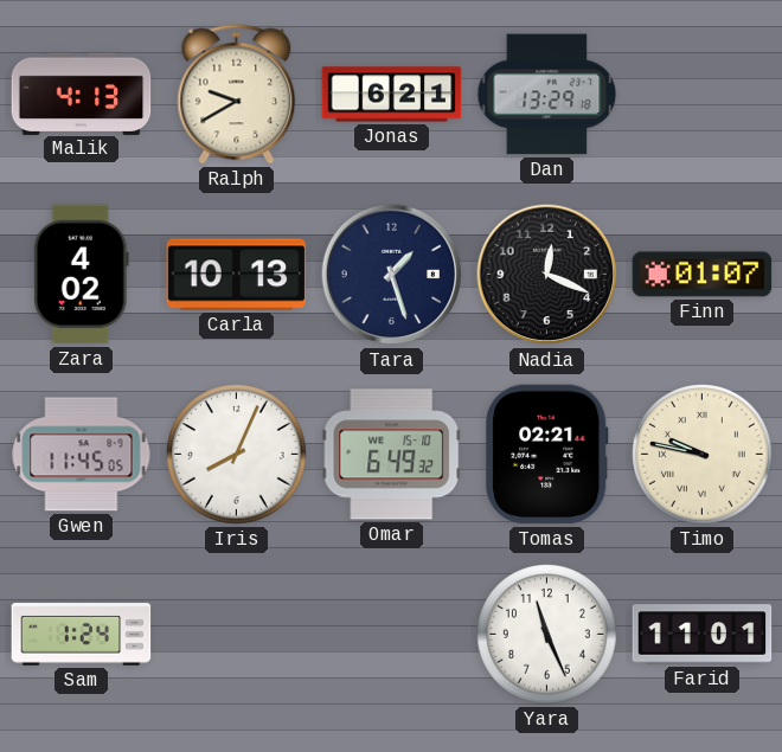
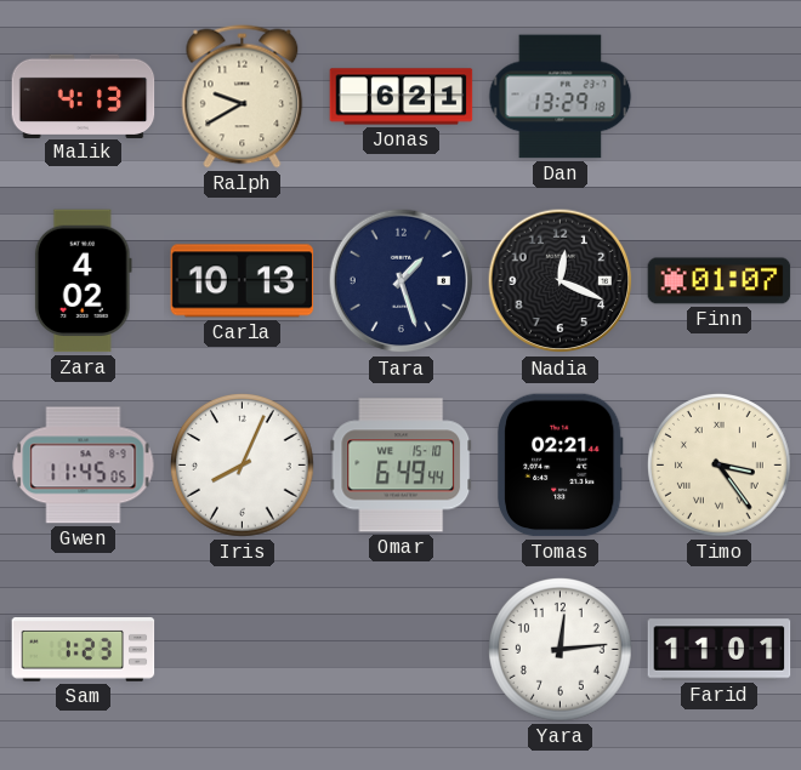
Omar: 6:49:32 -> 6:49:44
Timo: 9:47 -> 3:24
Sam: 1:24 -> 1:23
Yara: 11:26 -> 12:14
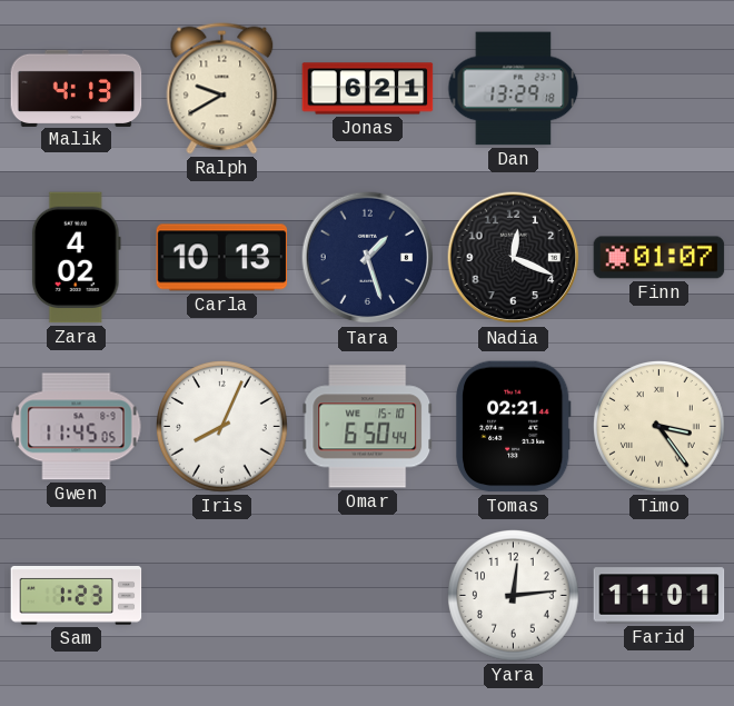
Omar: 6:49 -> 6:50
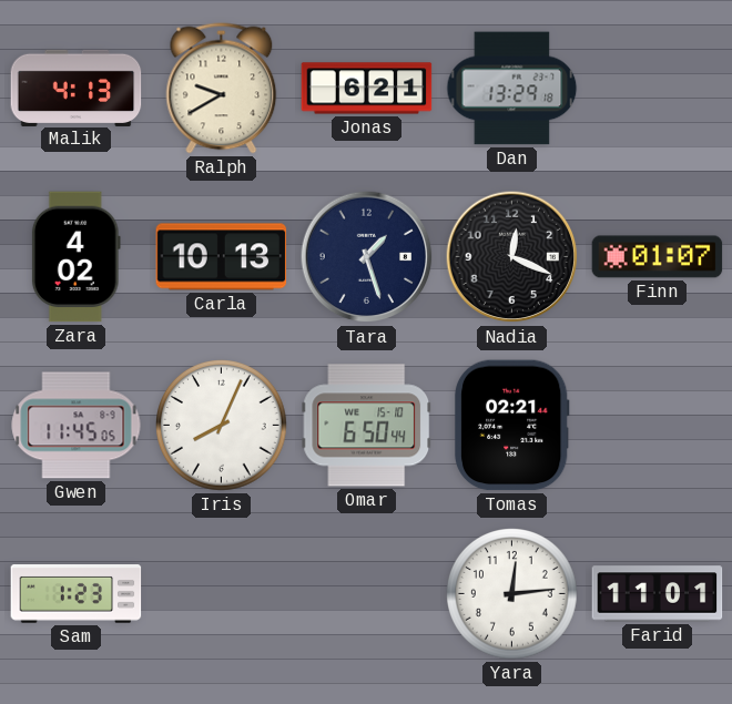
Timo: 3:24 -> none
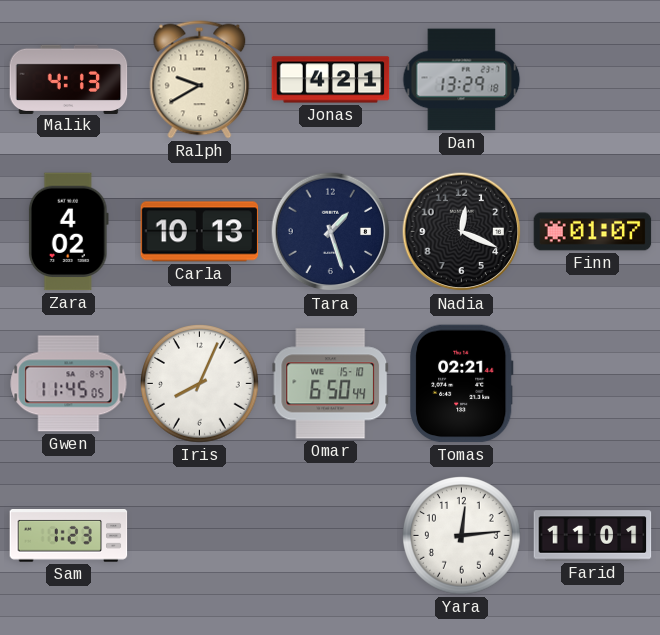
Jonas: 6:21 -> 4:21
